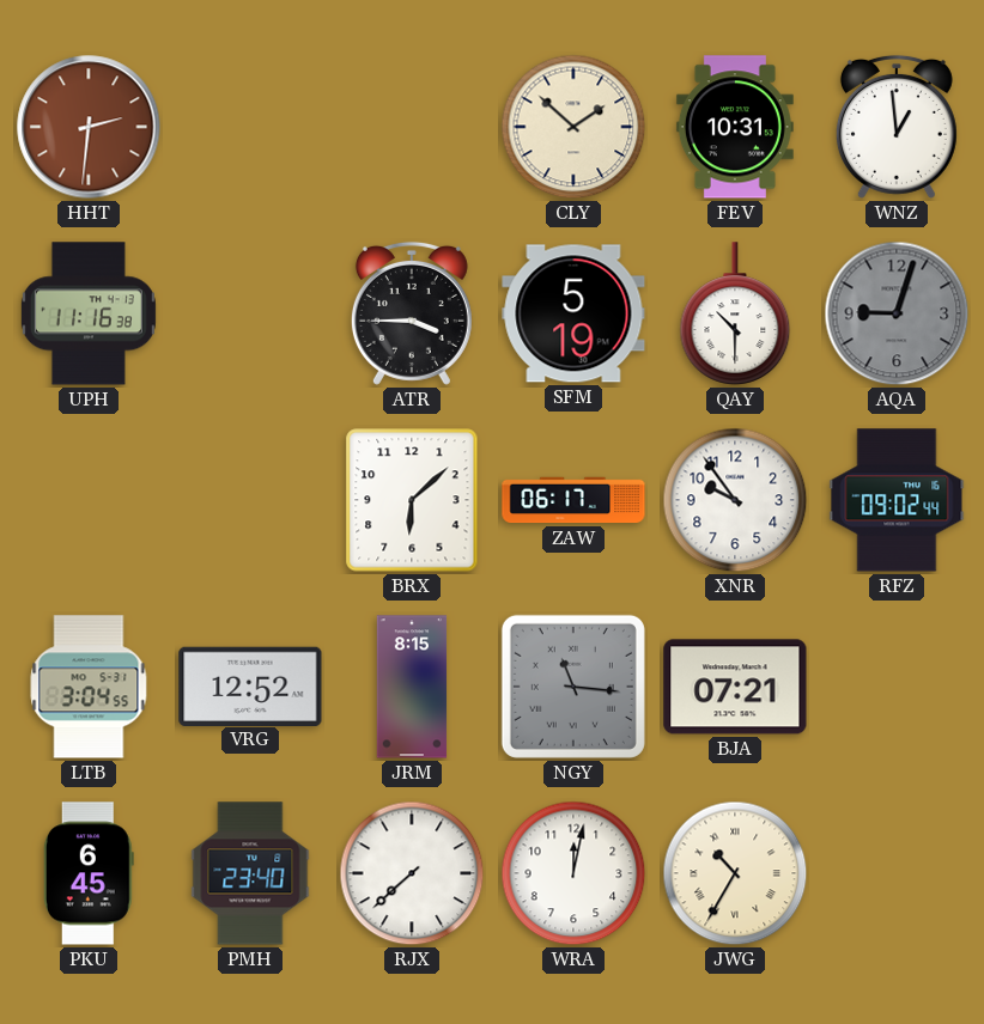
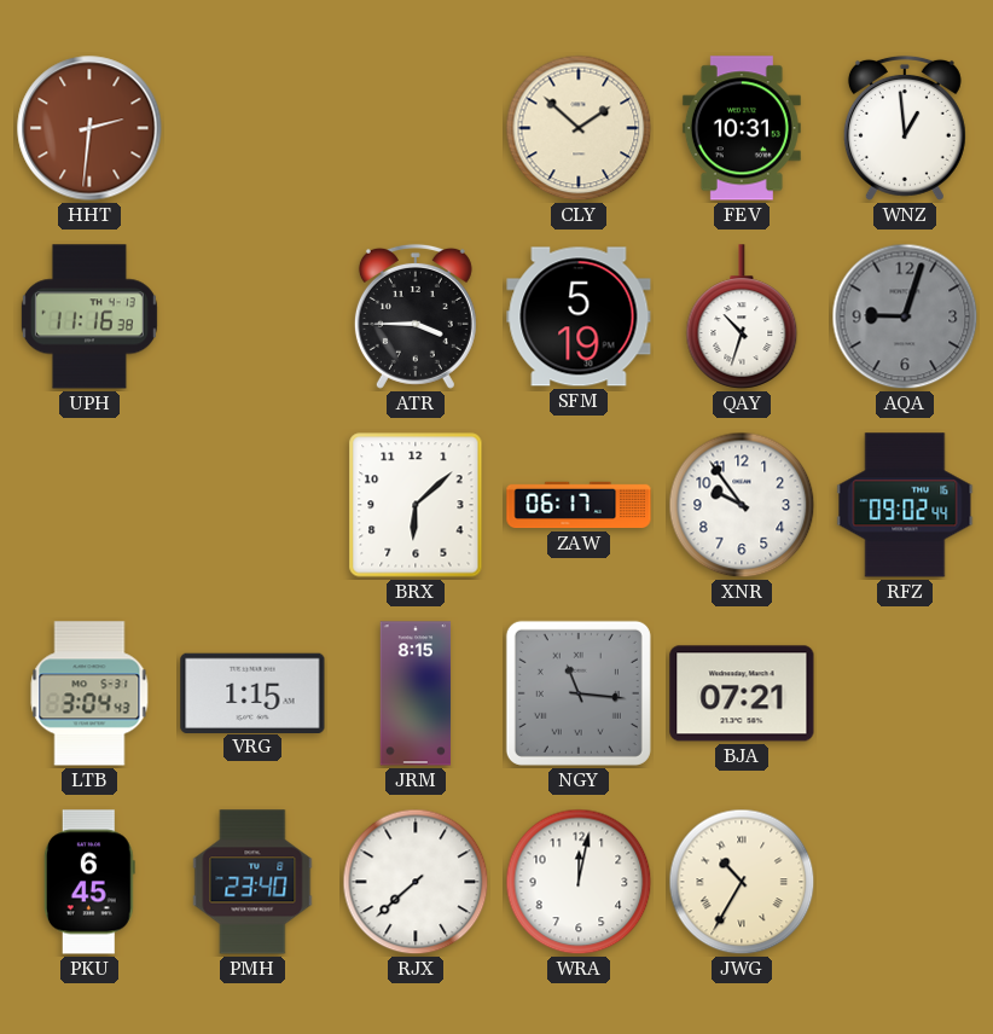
QAY: 10:30 -> 10:33
LTB: 3:04:55 -> 3:04:43
VRG: 12:52 -> 1:15
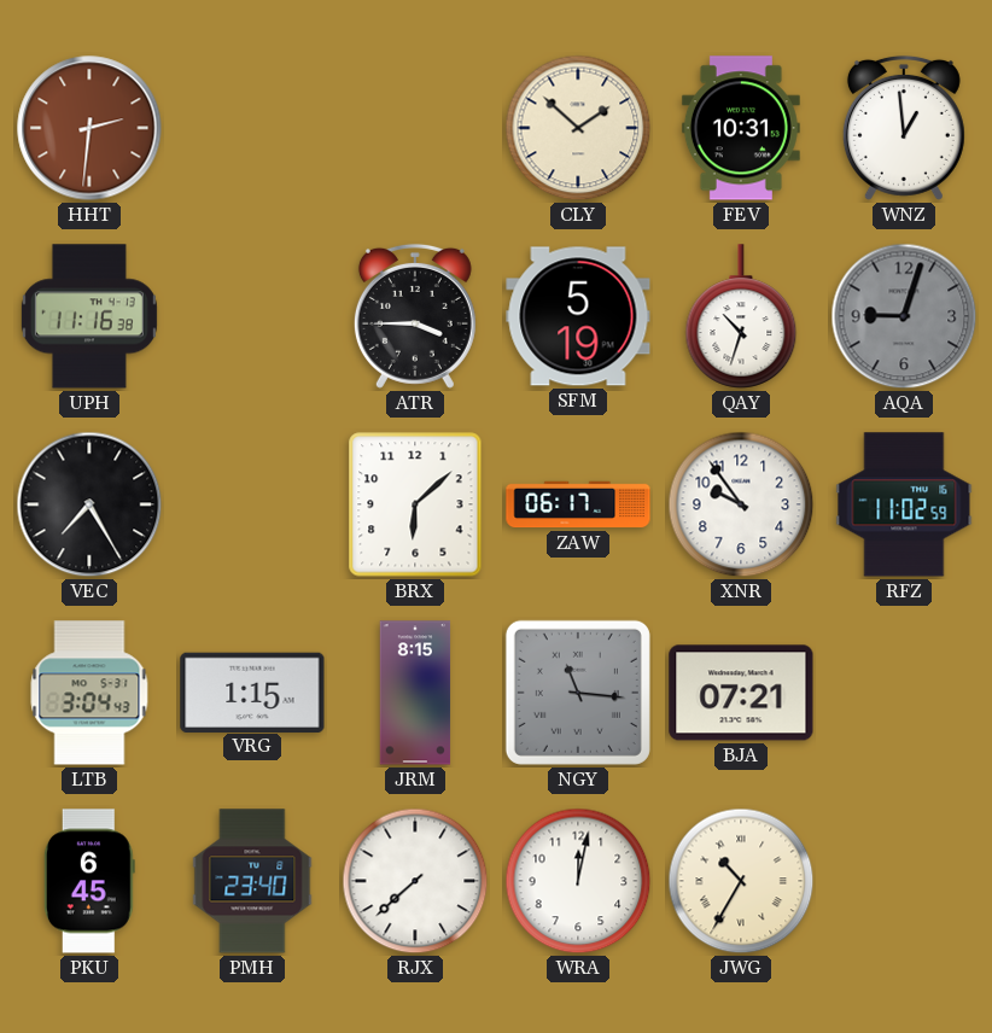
VEC: none -> 7:25
RFZ: 09:02 -> 11:02
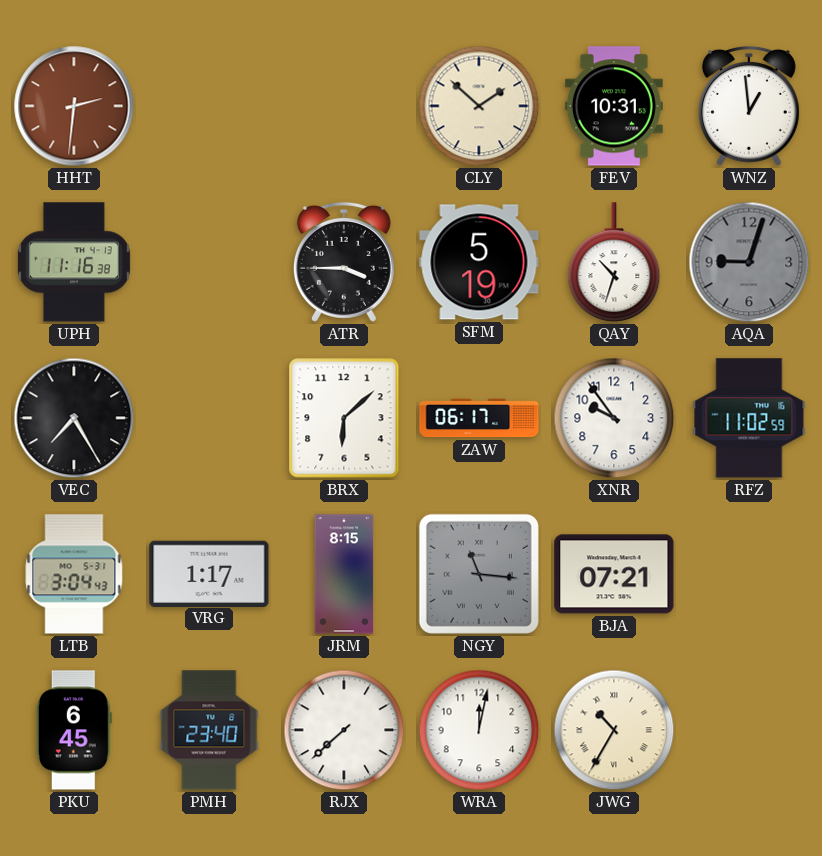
VRG: 1:15 -> 1:17
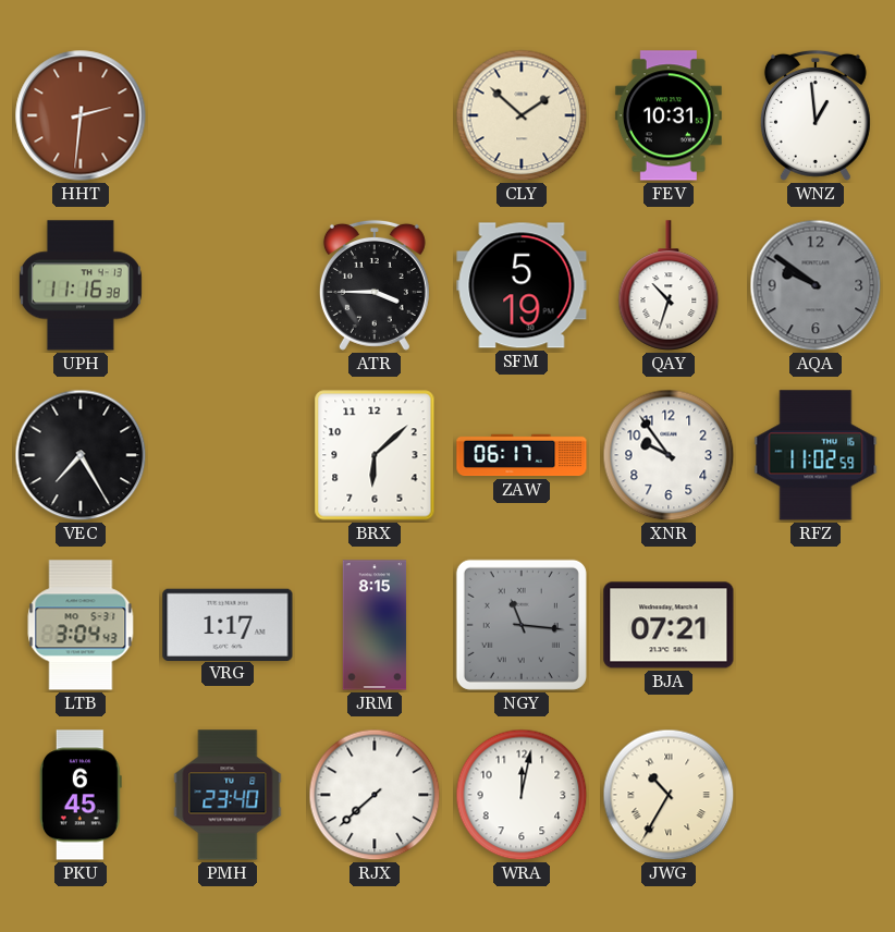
AQA: 9:03 -> 9:51
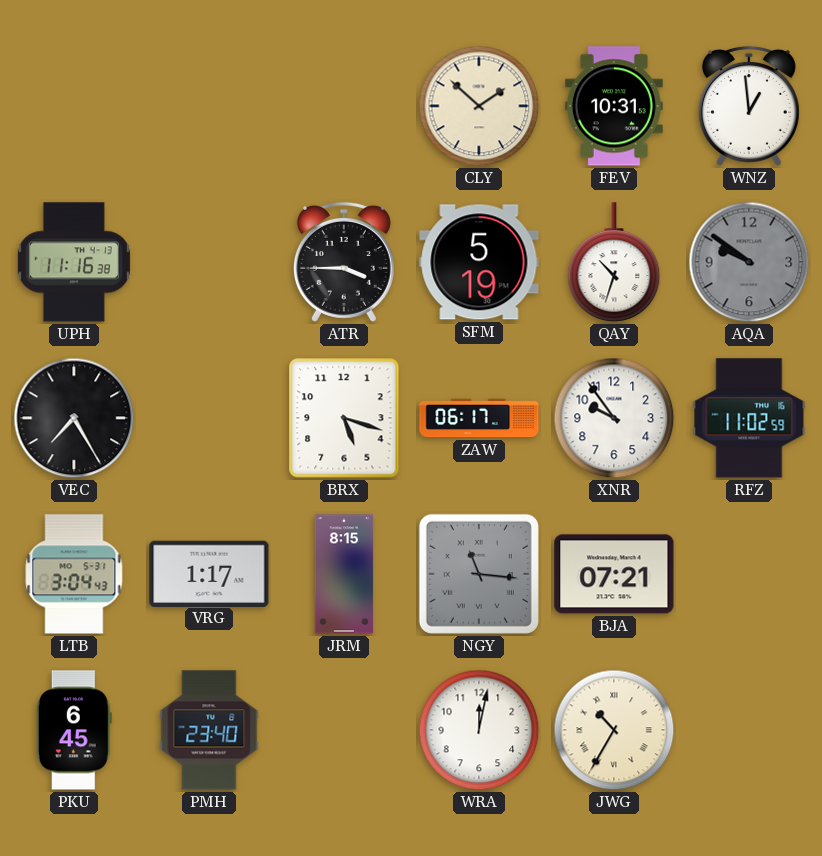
HHT: 2:31 -> none
BRX: 6:08 -> 5:18
RJX: 7:38 -> none
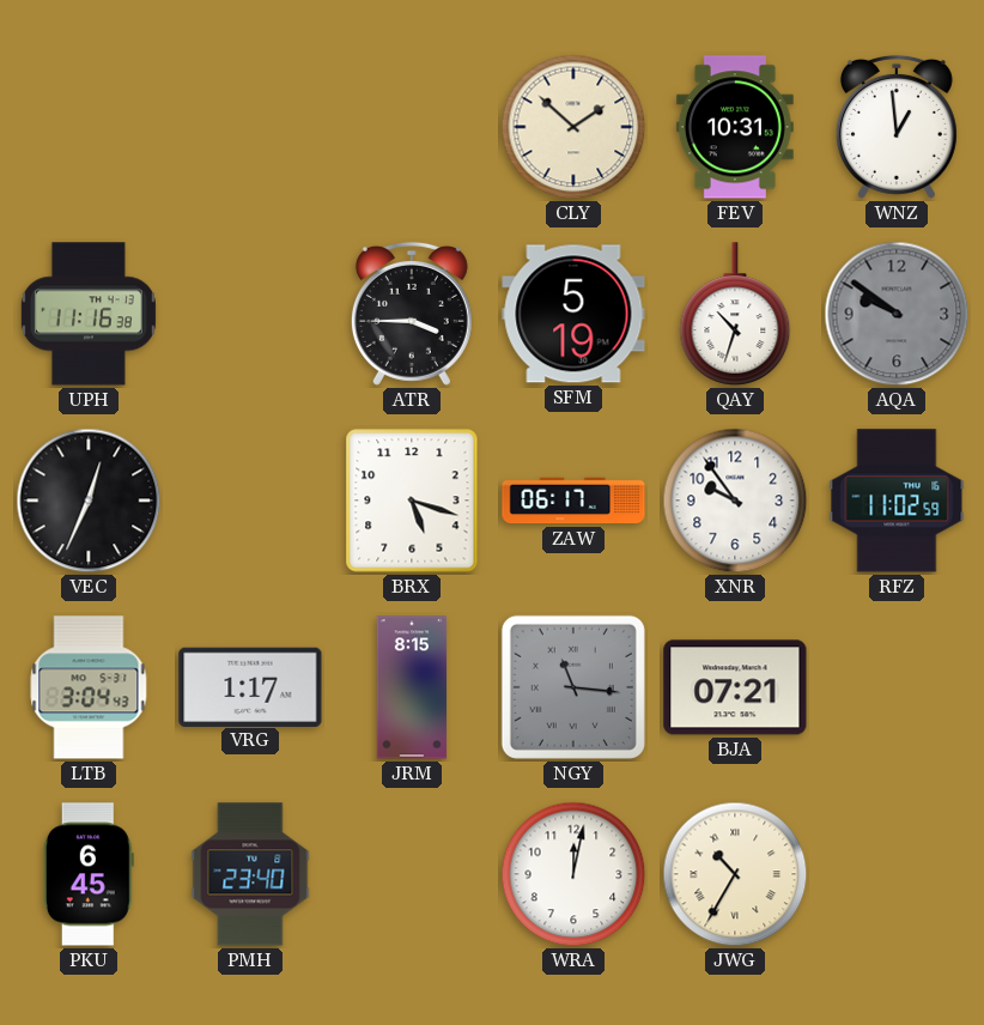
VEC: 7:25 -> 12:34
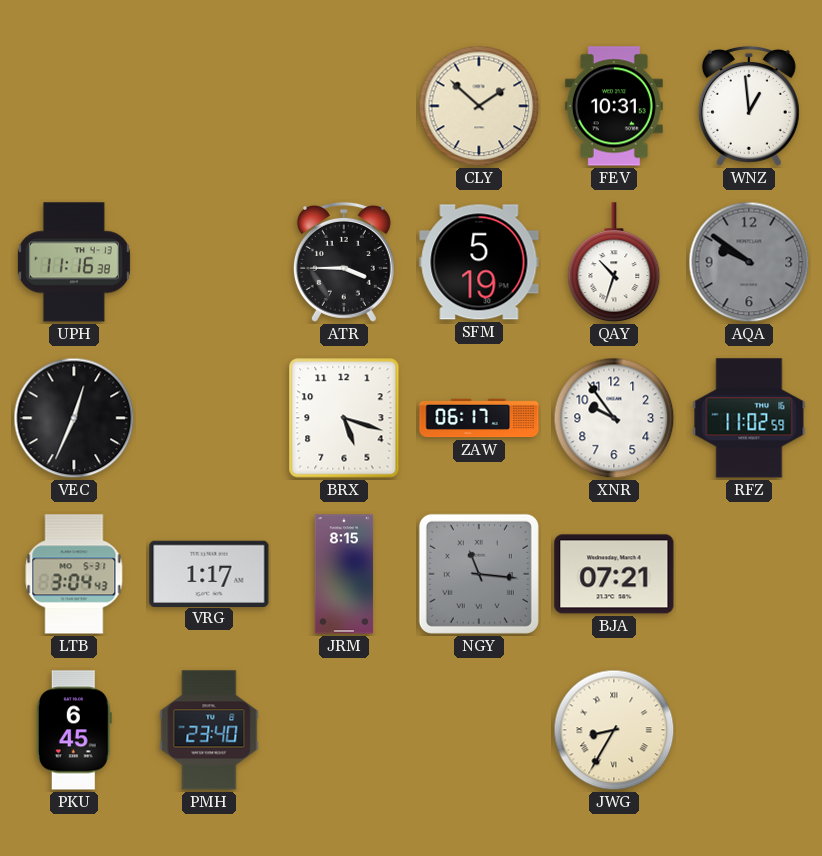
WRA: 12:02 -> none
JWG: 10:35 -> 8:35
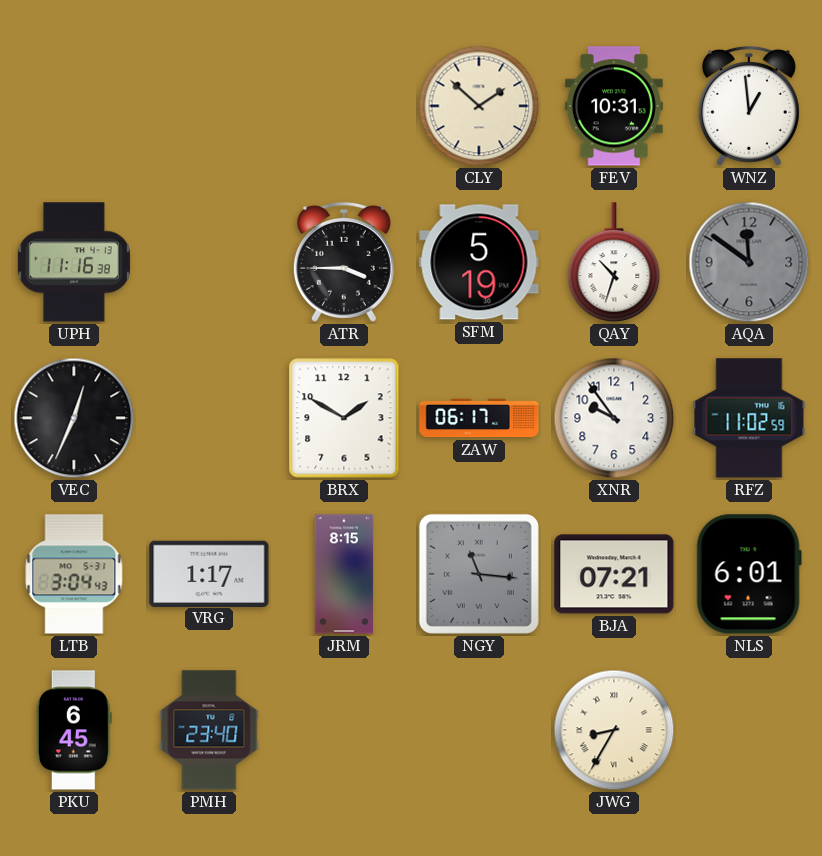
AQA: 9:51 -> 11:51
BRX: 5:18 -> 1:50
NLS: none -> 6:01
